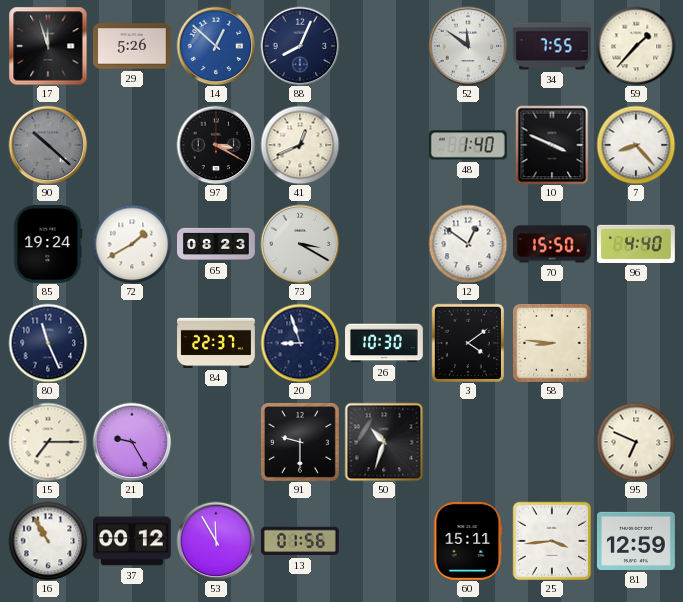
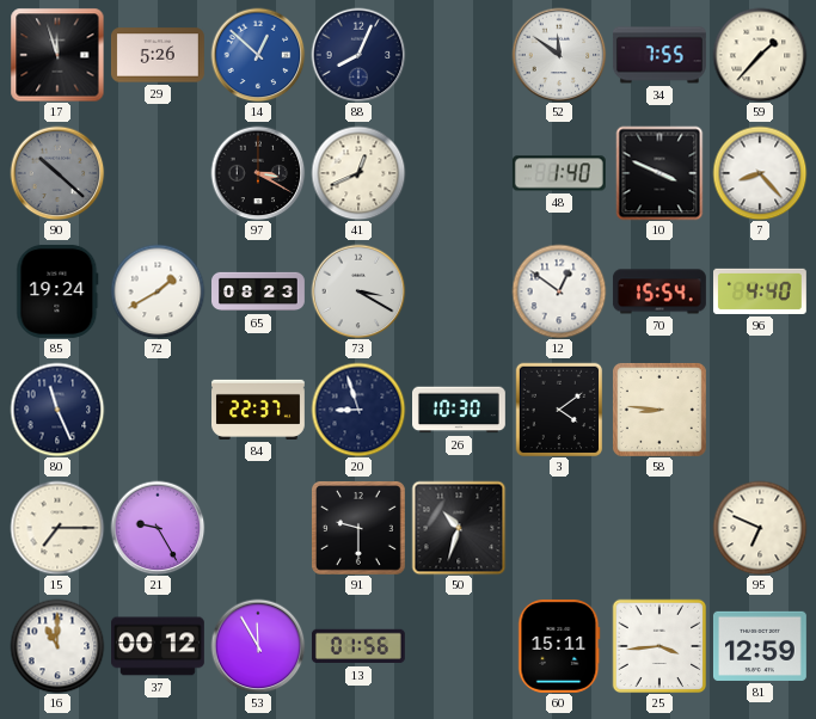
70: 15:50 -> 15:54
16: 10:55 -> 11:00
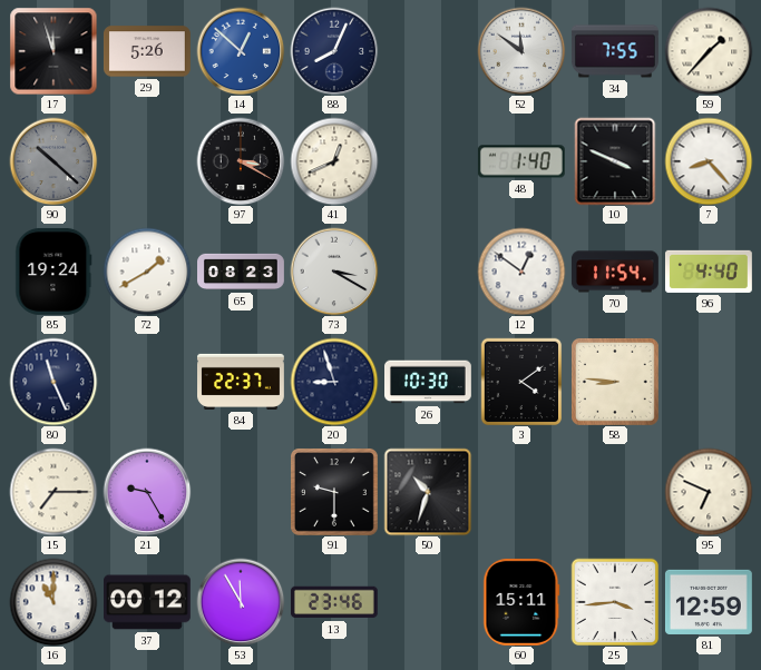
70: 15:54 -> 11:54
13: 01:56 -> 23:46
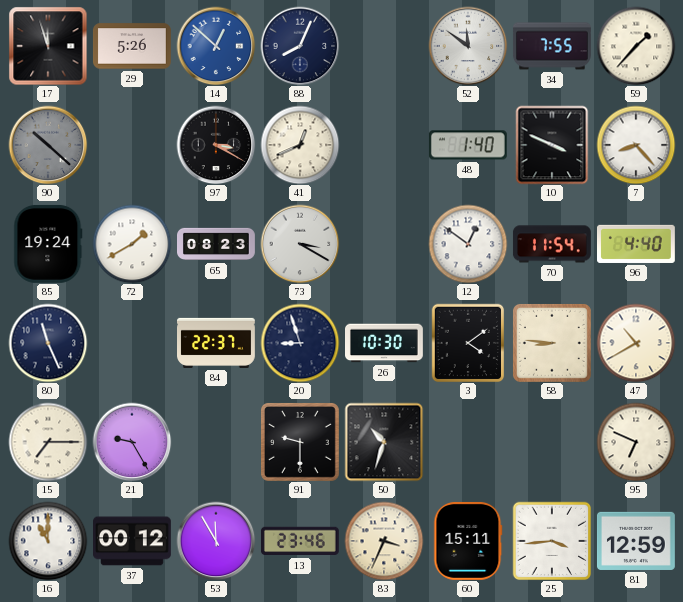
47: none -> 10:40
83: none -> 3:34
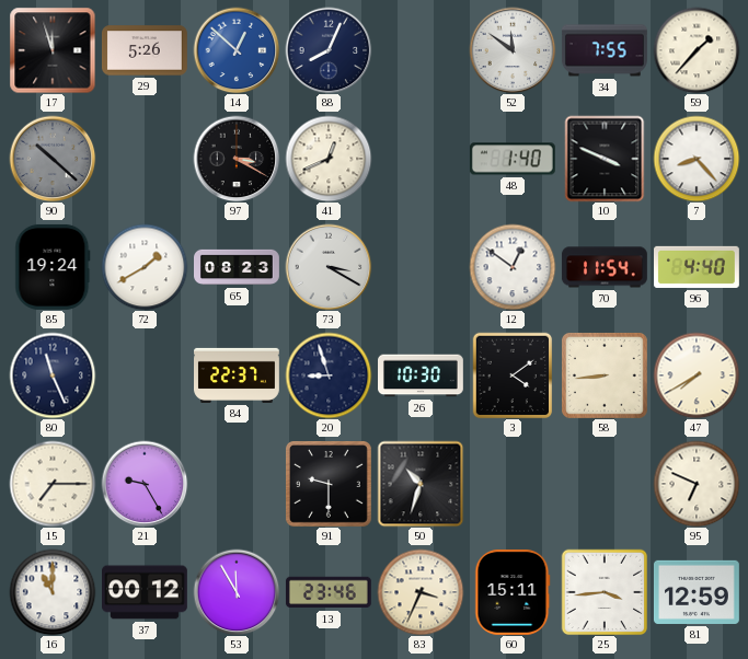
58: 8:46 -> 8:44
47: 10:40 -> 7:40
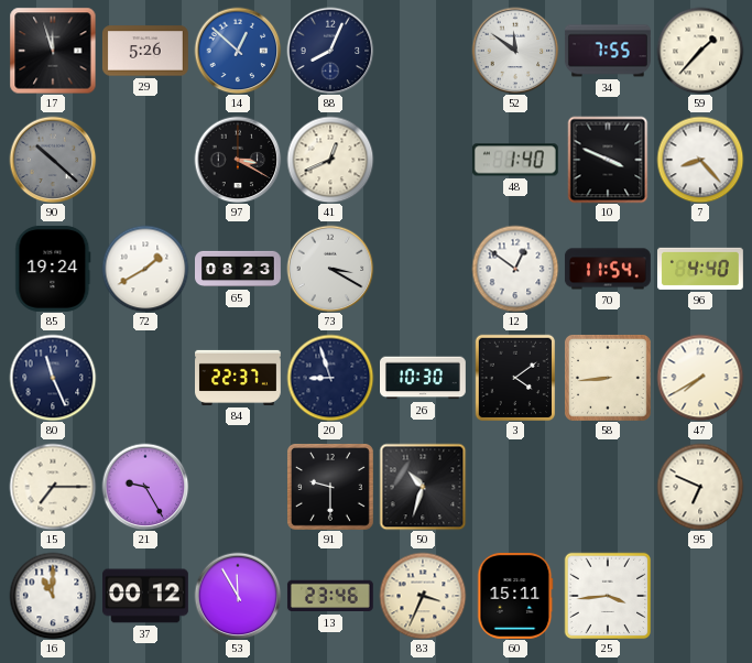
81: 12:59 -> none
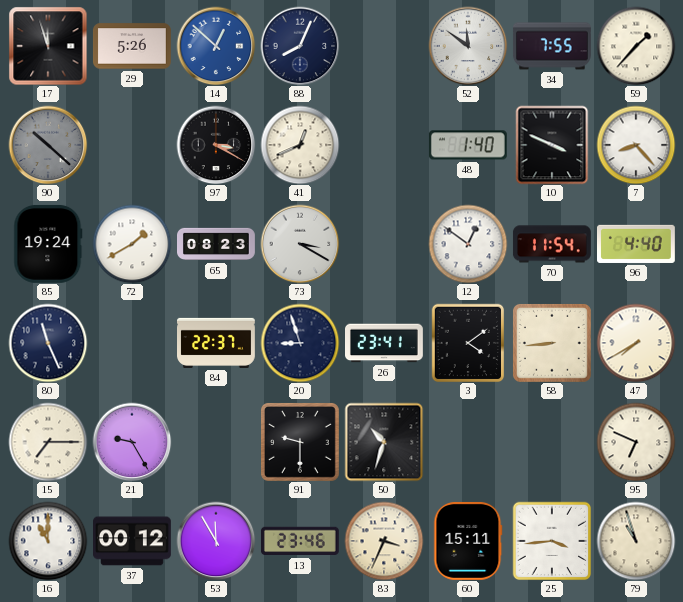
26: 10:30 -> 23:41
79: none -> 10:57
